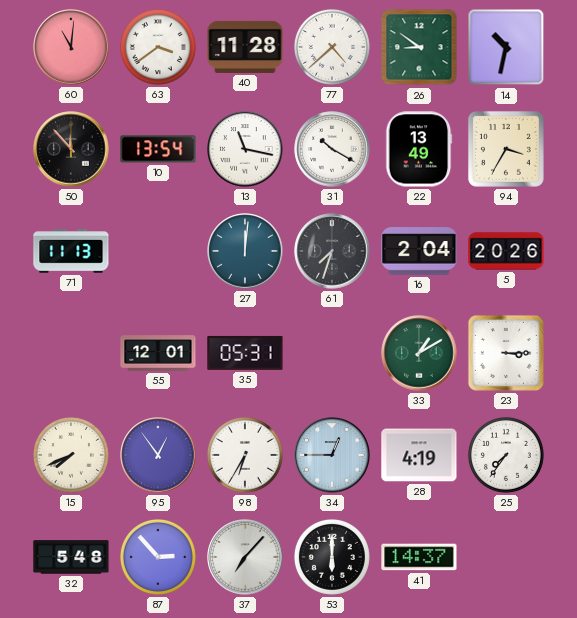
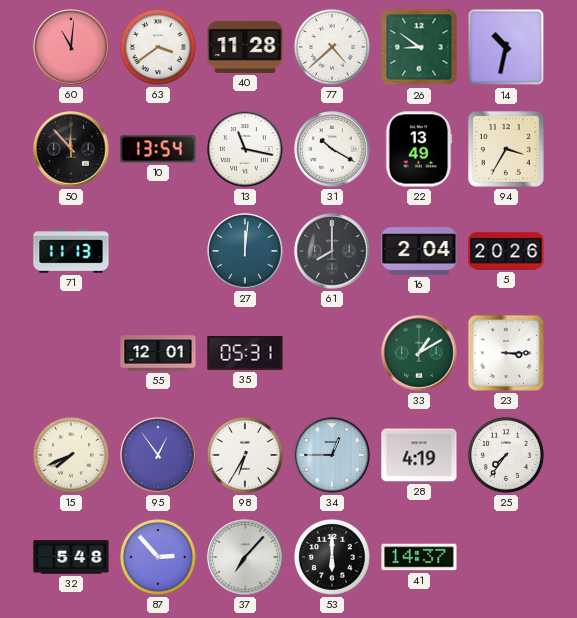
61: 7:33 -> 8:00
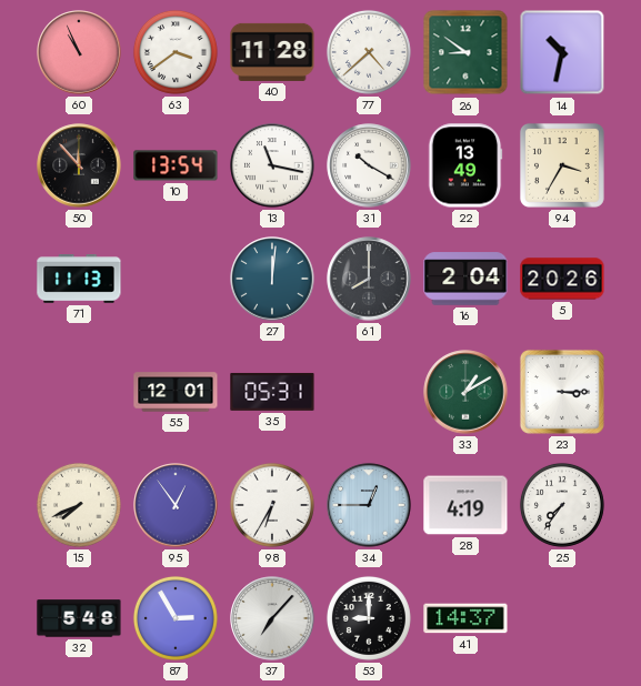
60: 11:01 -> 10:56
87: 2:53 -> 2:55
53: 6:00 -> 9:00
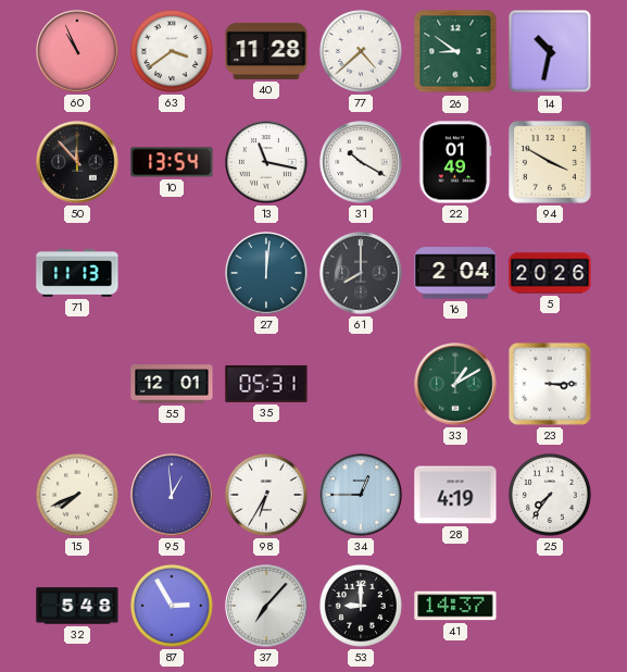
22: 13:49 -> 01:49
94: 3:35 -> 3:50
95: 12:54 -> 12:59
